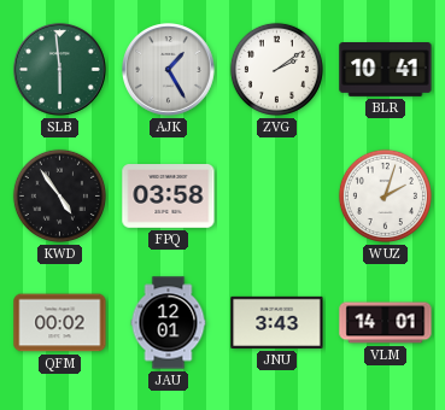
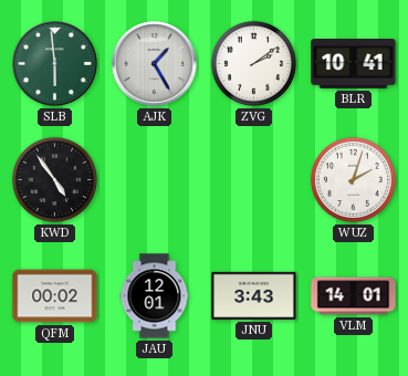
FPQ: 03:58 -> none
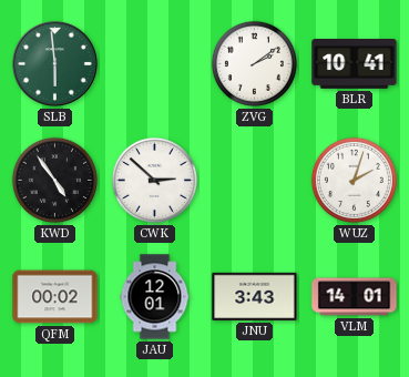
AJK: 1:25 -> none
CWK: none -> 2:52
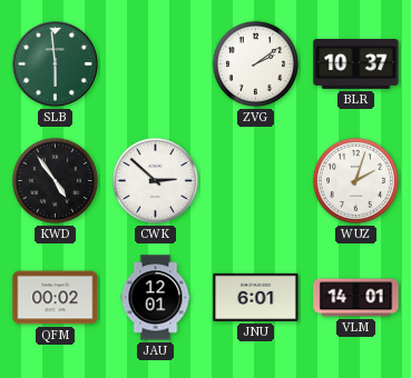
BLR: 10:41 -> 10:37
JNU: 3:43 -> 6:01
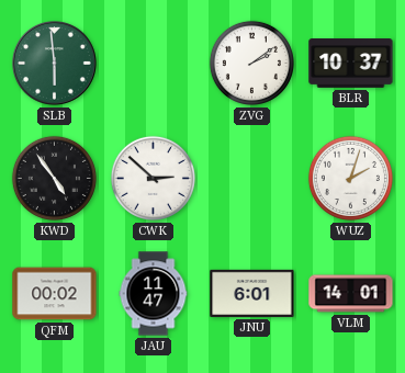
JAU: 12:01 -> 11:47
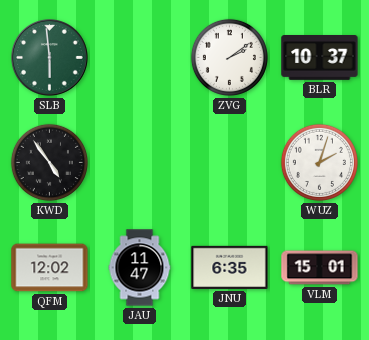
CWK: 2:52 -> none
QFM: 00:02 -> 12:02
JNU: 6:01 -> 6:35
VLM: 14:01 -> 15:01
